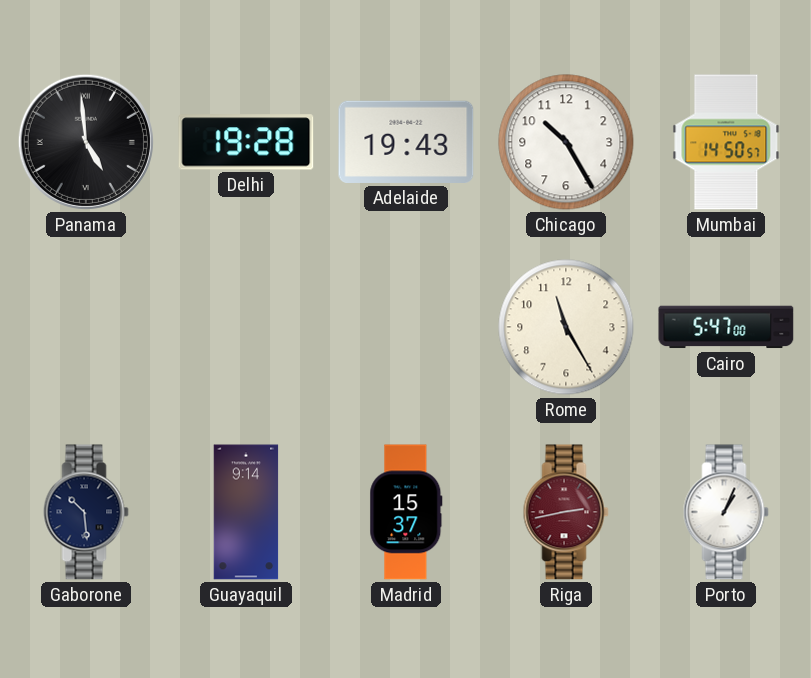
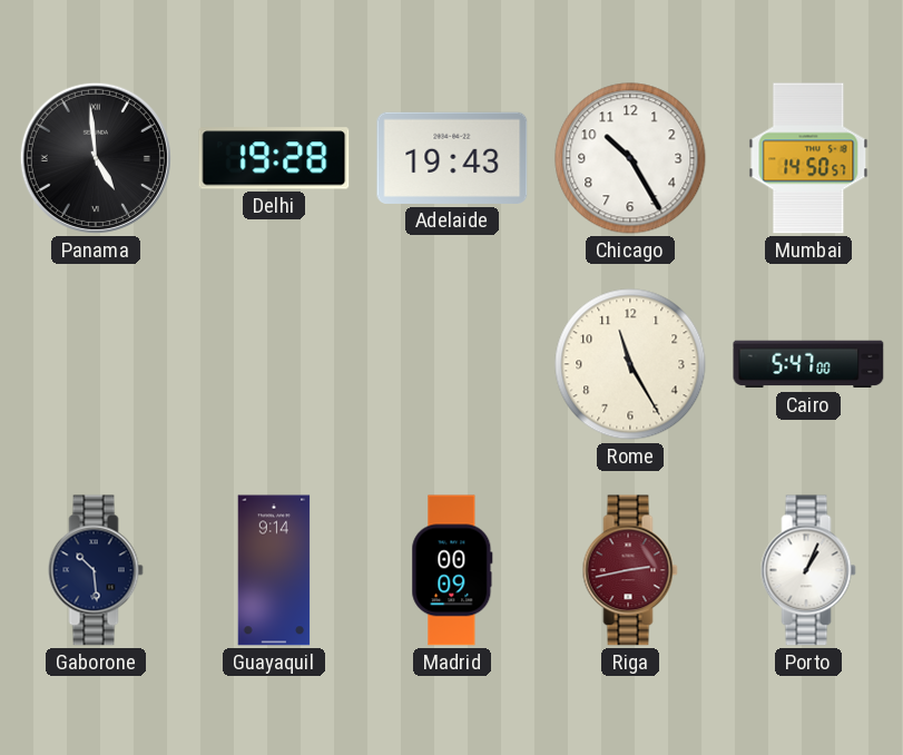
Madrid: 15:37 -> 00:09
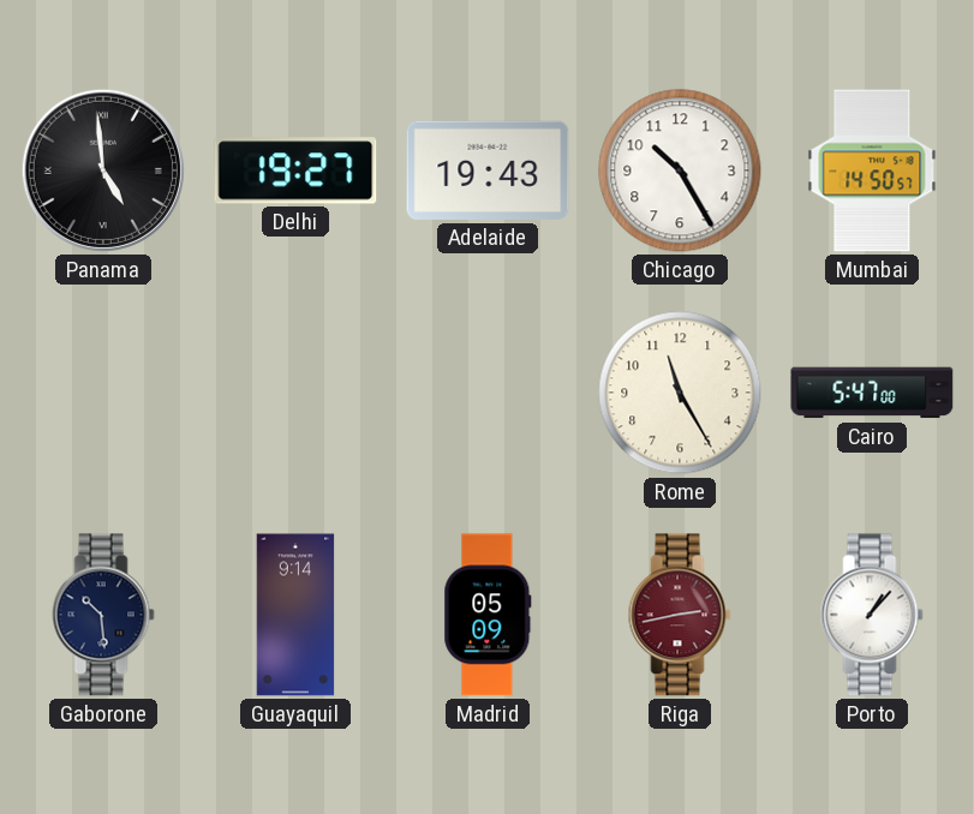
Delhi: 19:28 -> 19:27
Madrid: 00:09 -> 05:09
Porto: 1:04 -> 1:07
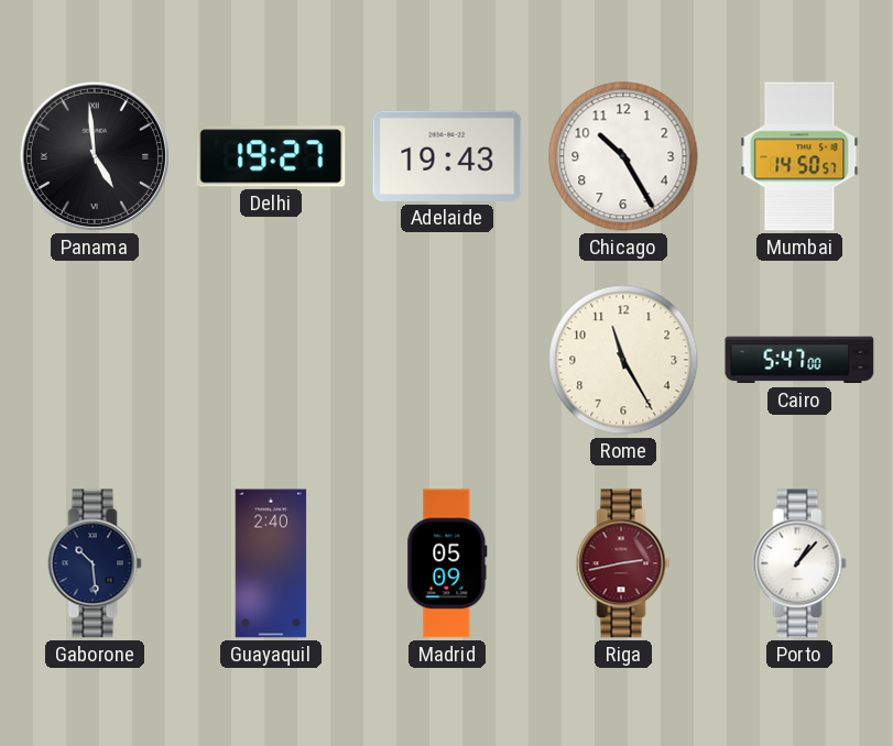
Guayaquil: 9:14 -> 2:40
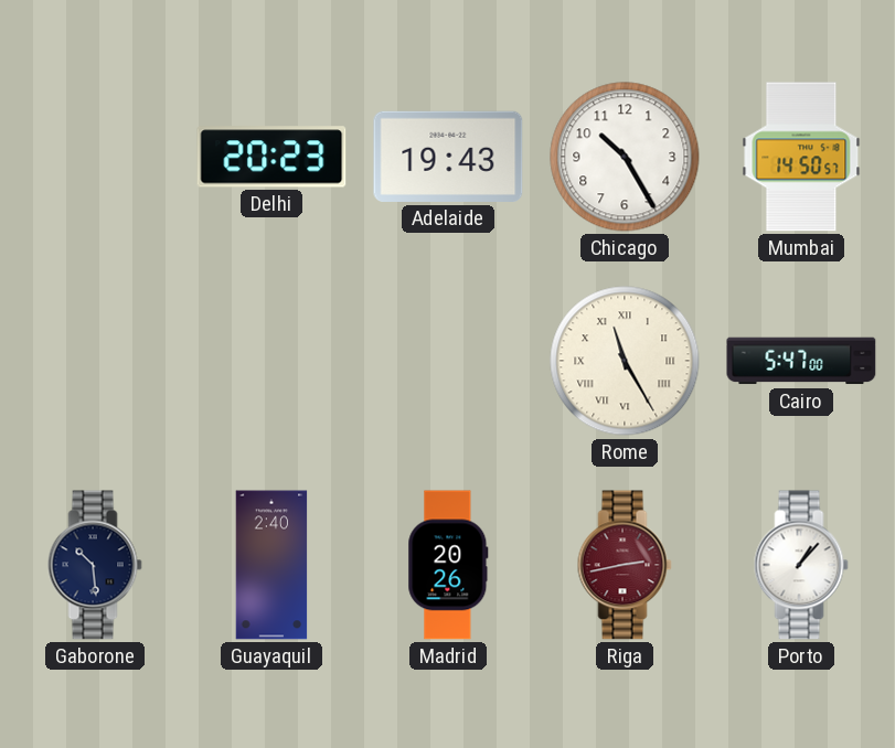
Panama: 4:59 -> none
Delhi: 19:27 -> 20:23
Rome numerals: Arabic -> Roman
Madrid: 05:09 -> 20:26
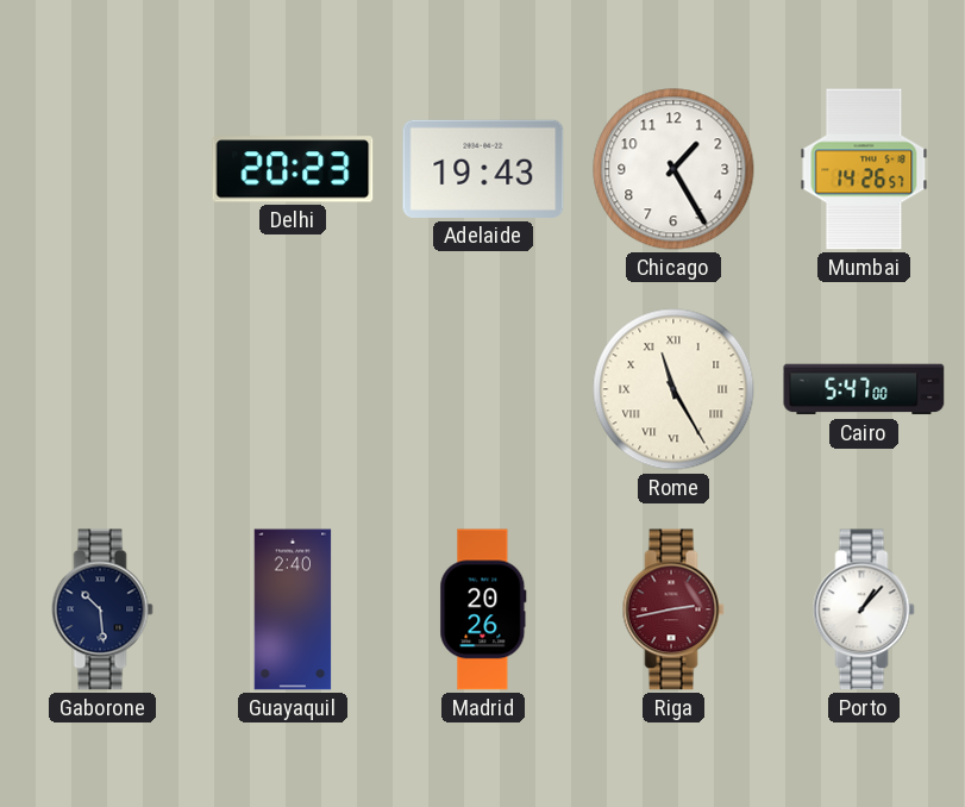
Chicago: 10:25 -> 1:25
Mumbai: 14:50 -> 14:26
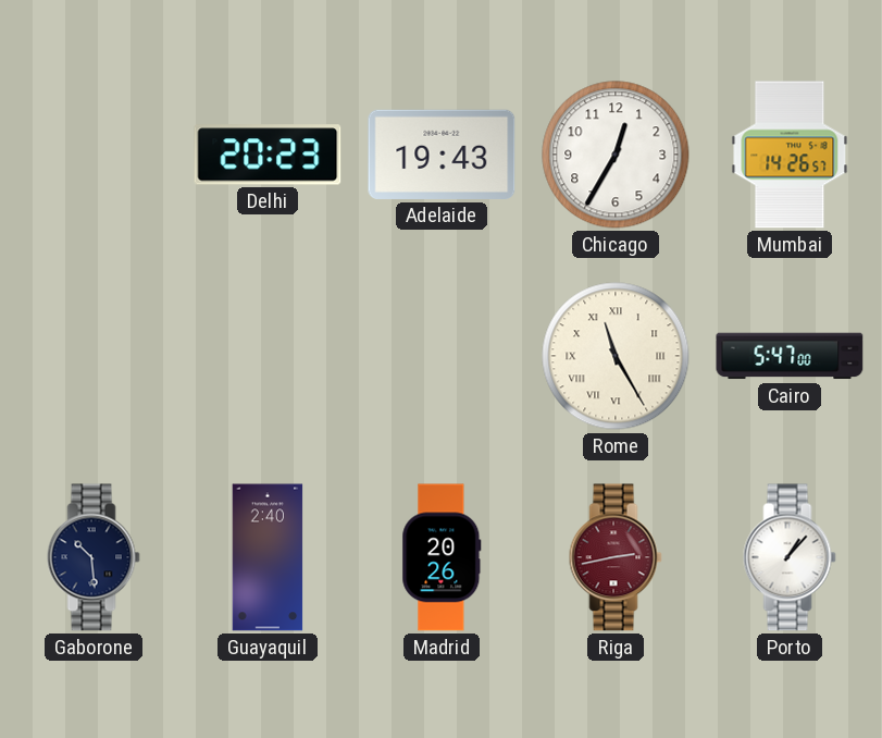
Chicago: 1:25 -> 12:35
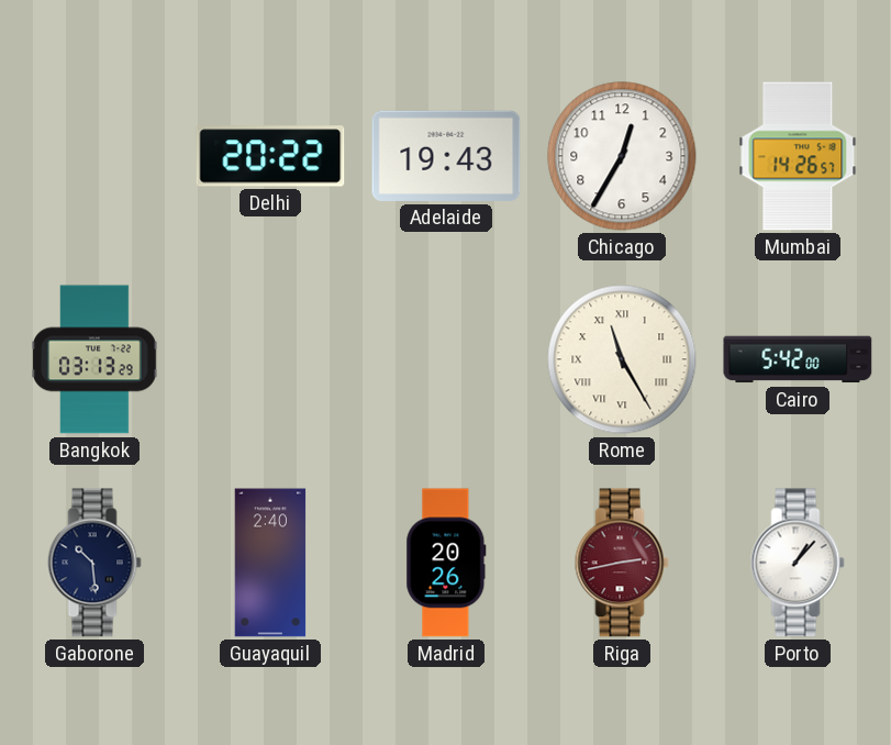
Delhi: 20:23 -> 20:22
Bangkok: none -> 03:13
Cairo: 5:47 -> 5:42
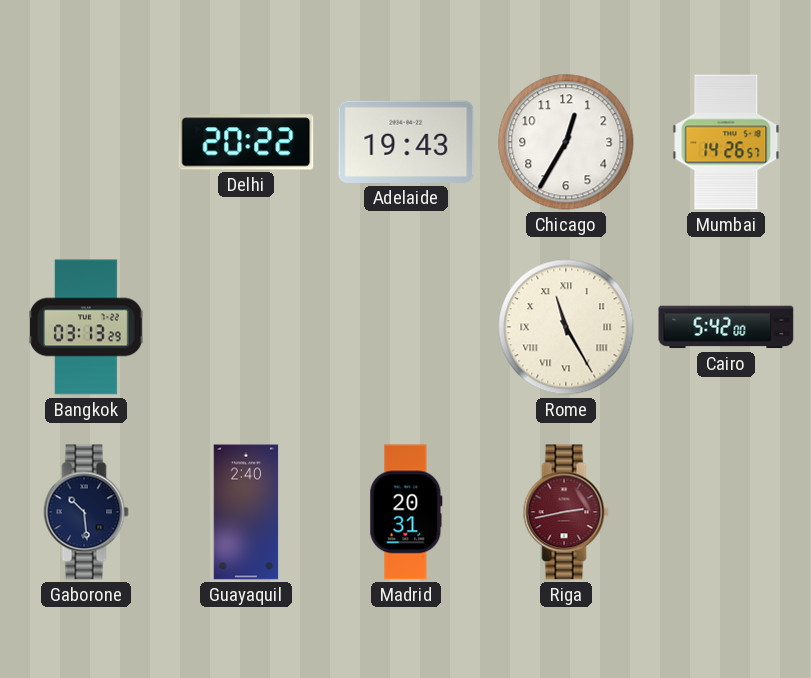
Madrid: 20:26 -> 20:31
Porto: 1:07 -> none
